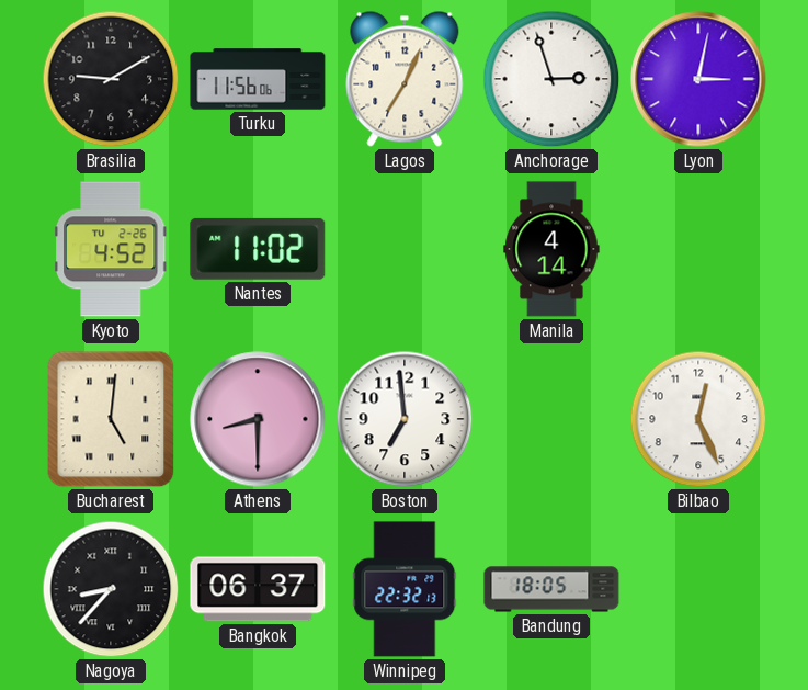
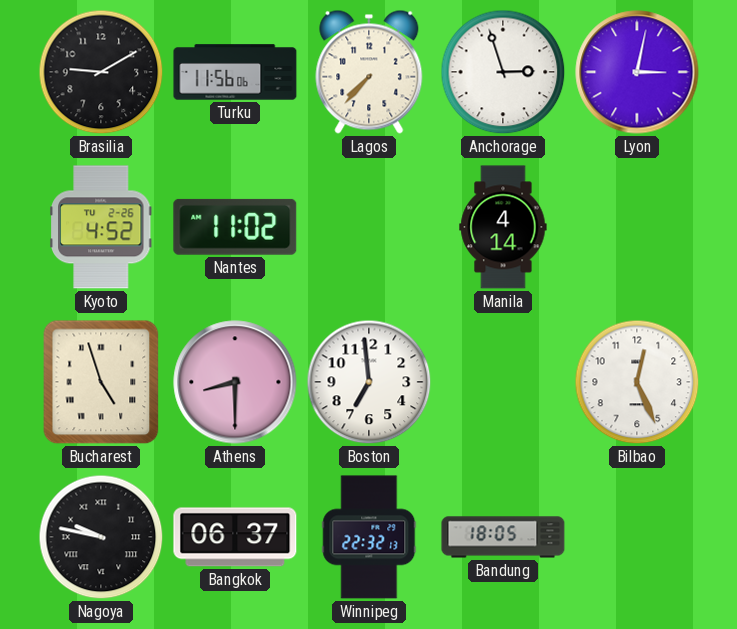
Lagos: 7:04 -> 7:37
Bucharest: 5:01 -> 4:57
Nagoya: 8:37 -> 9:47
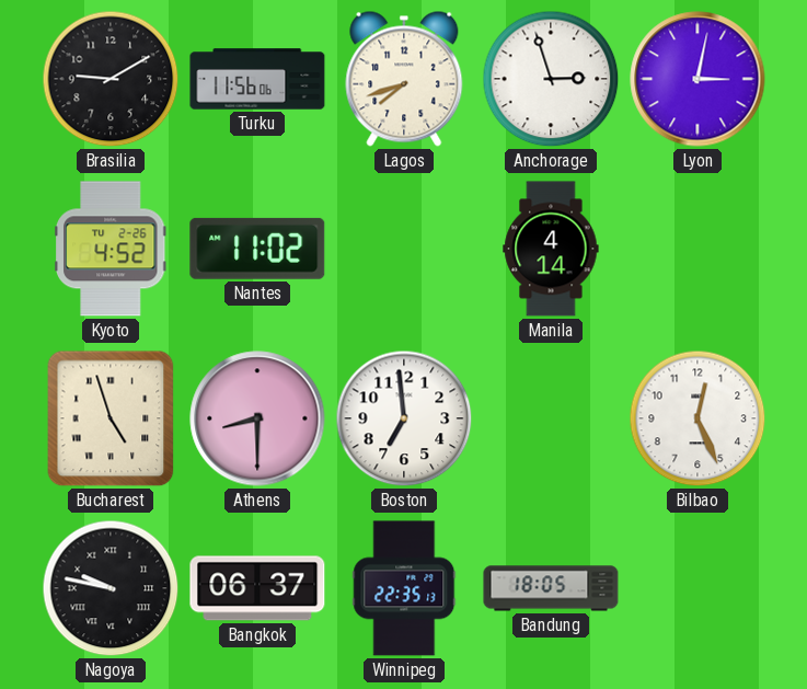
Lagos: 7:37 -> 7:42
Winnipeg: 22:32 -> 22:35
